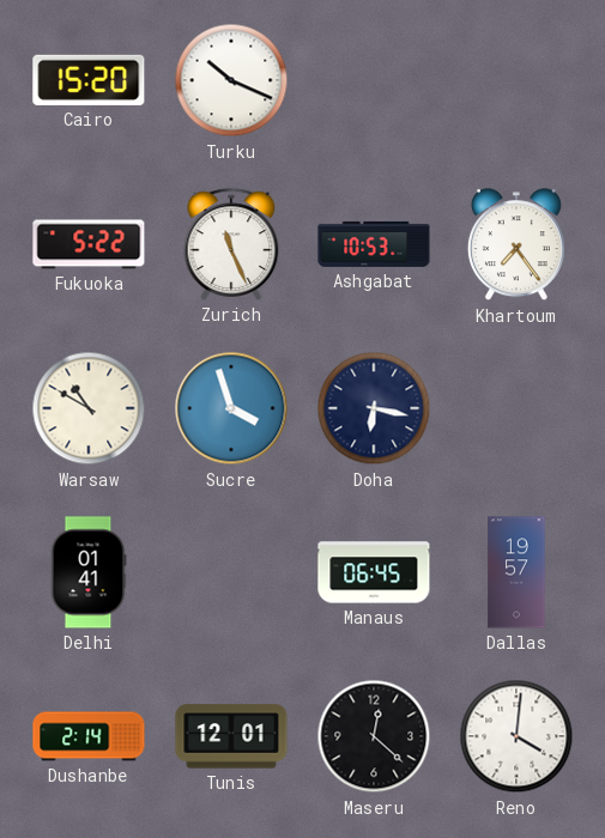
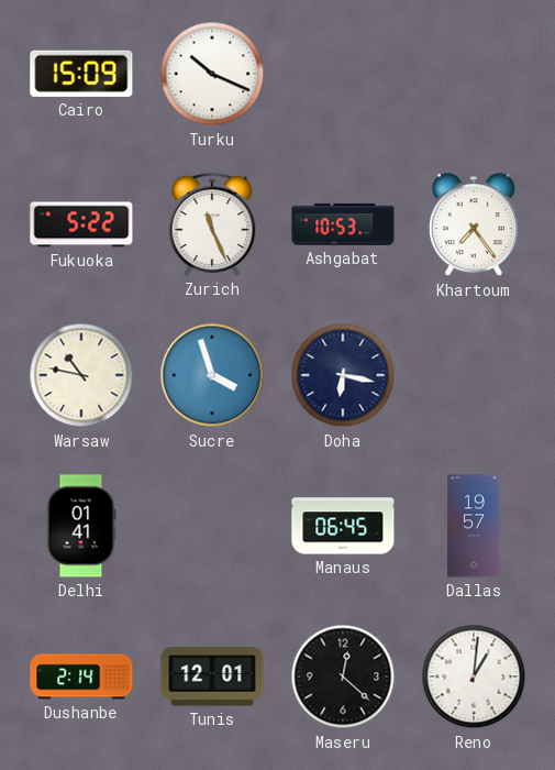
Cairo: 15:20 -> 15:09
Warsaw: 10:50 -> 10:47
Reno: 4:01 -> 1:01
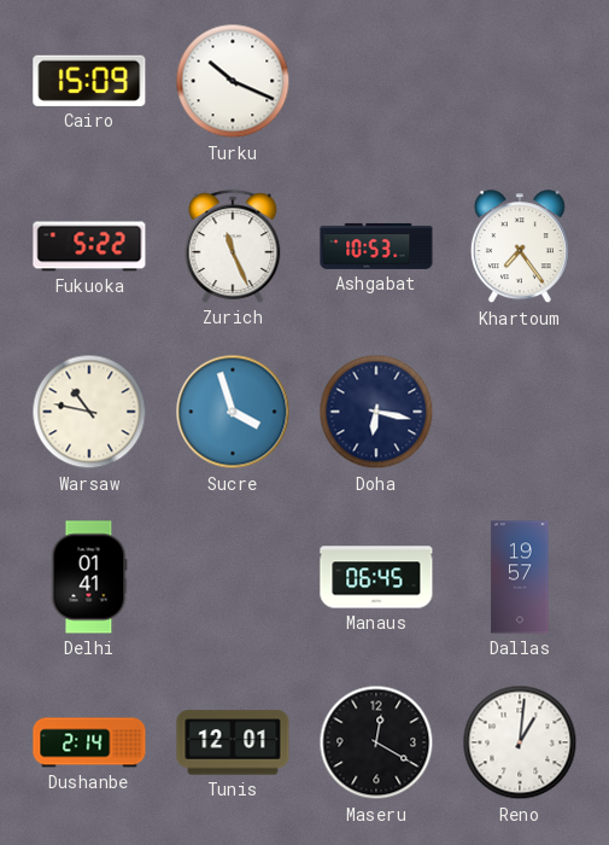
Maseru: 12:22 -> 12:20
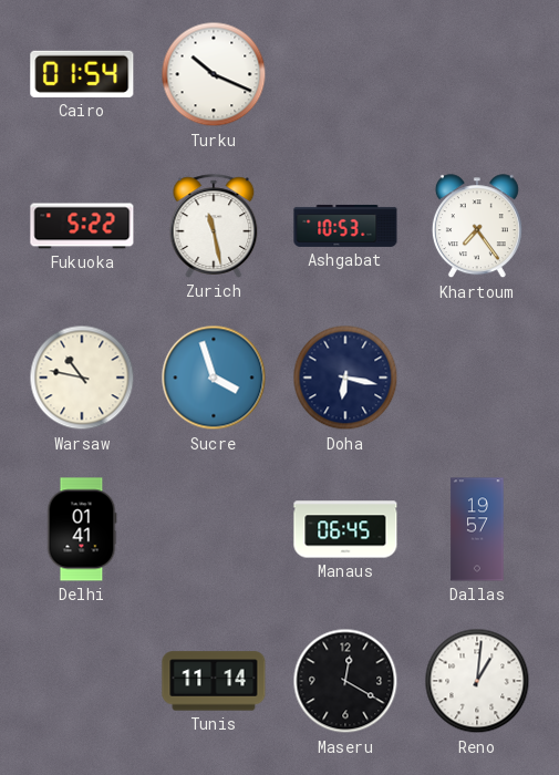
Cairo: 15:09 -> 01:54
Zurich: 11:26 -> 11:28
Dushanbe: 2:14 -> none
Tunis: 12:01 -> 11:14
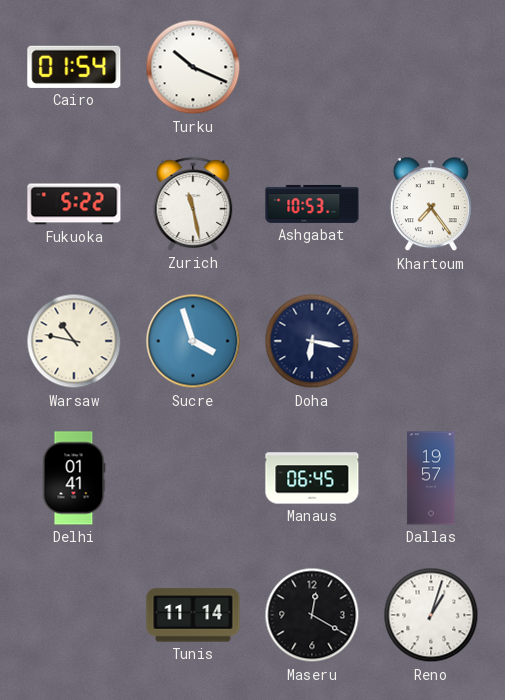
Reno: 1:01 -> 1:03
